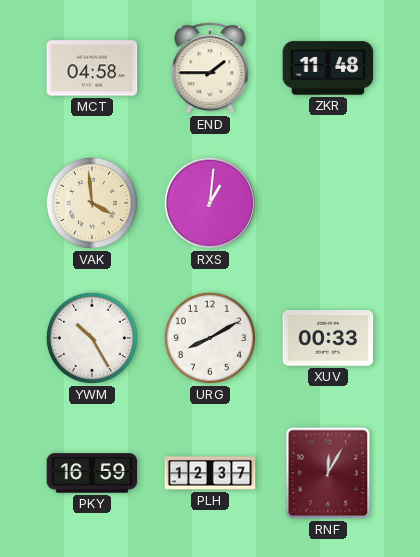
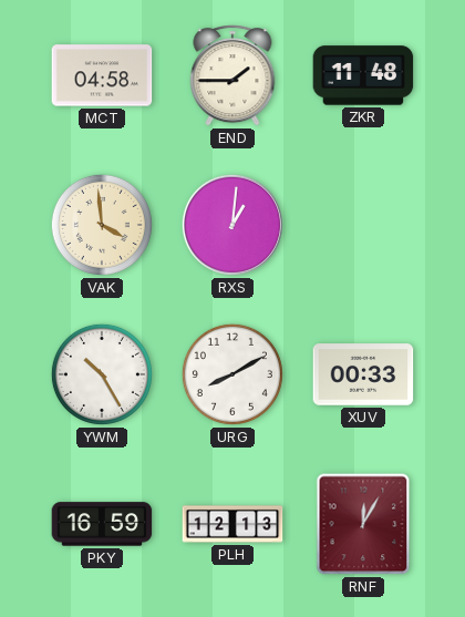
PLH: 12:37 -> 12:13
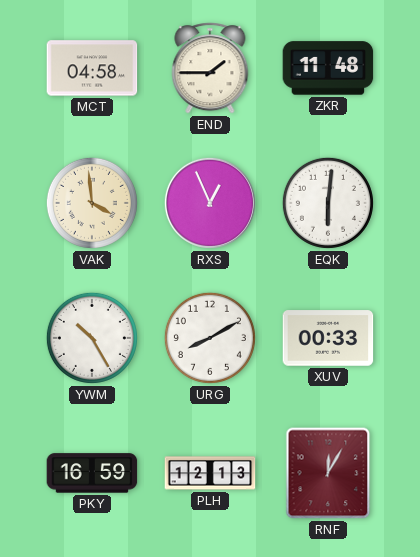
RXS: 1:01 -> 12:56
EQK: none -> 6:01
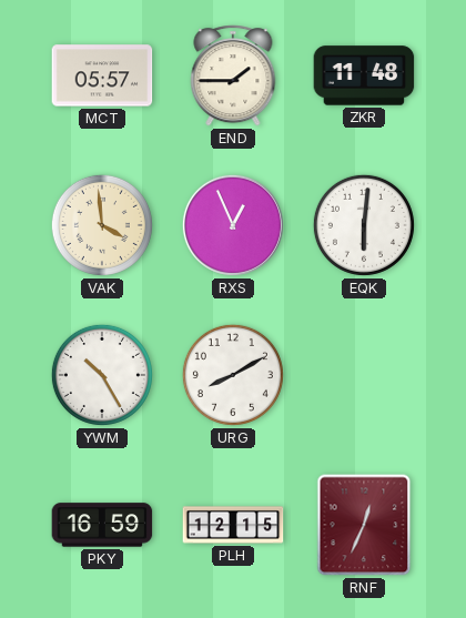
MCT: 04:58 -> 05:57
XUV: 00:33 -> none
PLH: 12:13 -> 12:15
RNF: 12:05 -> 12:34
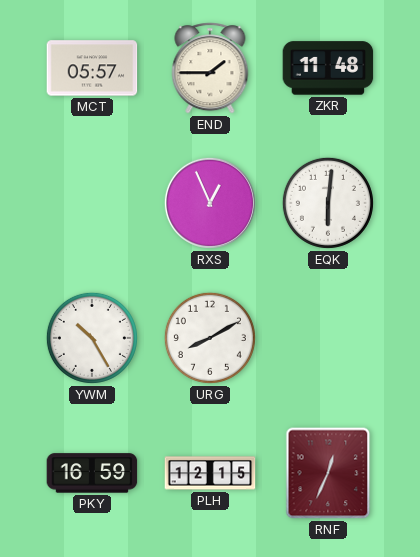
VAK: 3:59 -> none
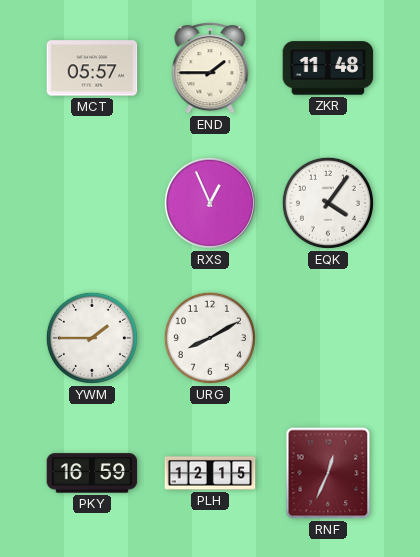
EQK: 6:01 -> 4:06
YWM: 10:25 -> 1:45
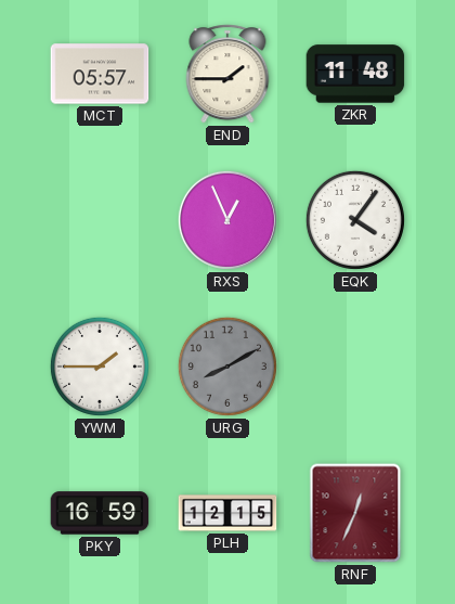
URG dial: white -> grey
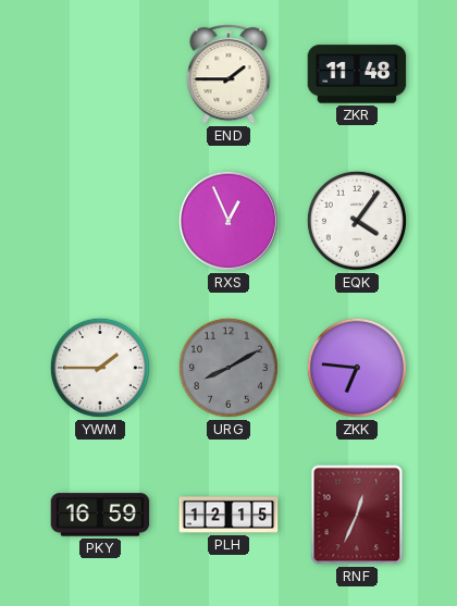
MCT: 05:57 -> none
ZKK: none -> 6:46
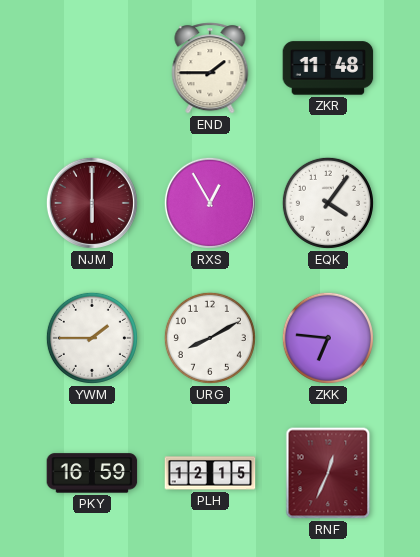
NJM: none -> 6:00
RXS: 12:56 -> 12:55
URG dial: grey -> white
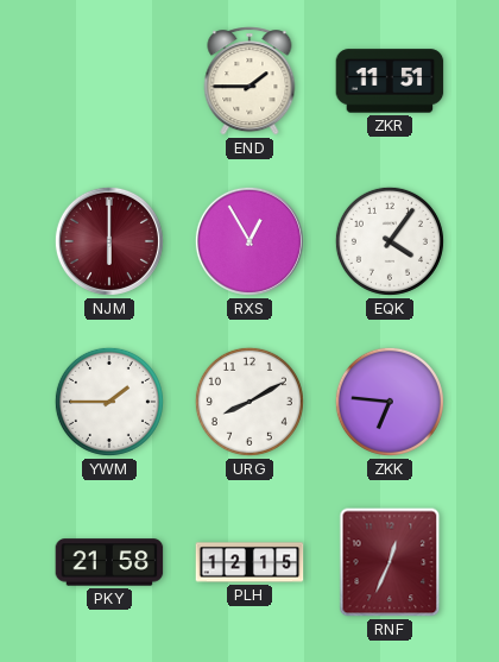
ZKR: 11:48 -> 11:51
PKY: 16:59 -> 21:58
